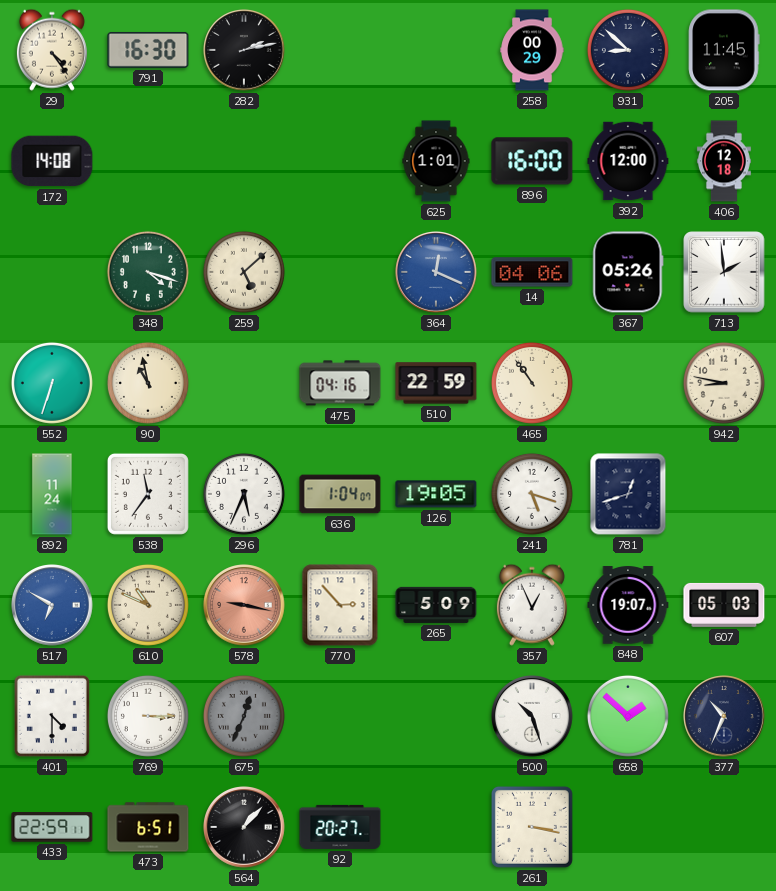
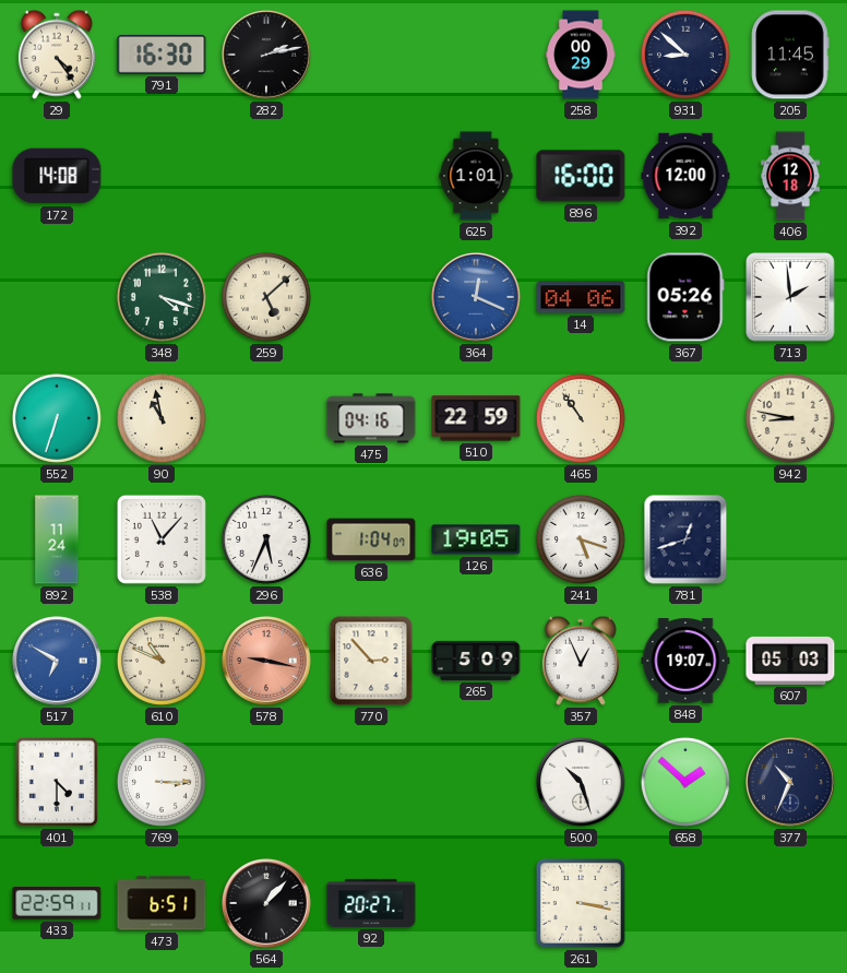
538: 11:36 -> 11:07
675: 12:34 -> none
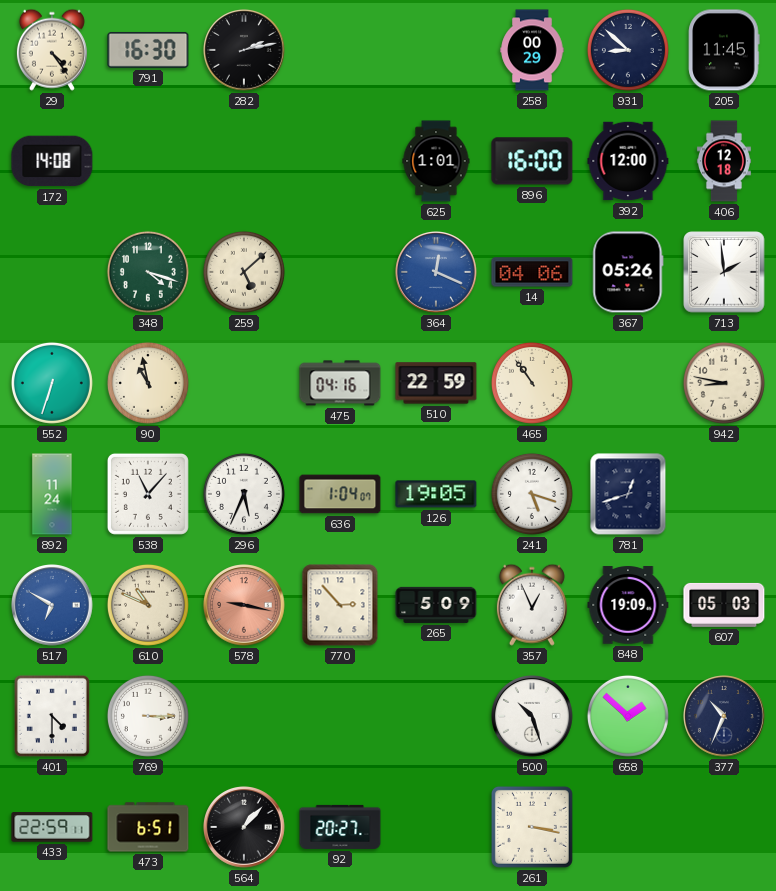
848: 19:07 -> 19:09
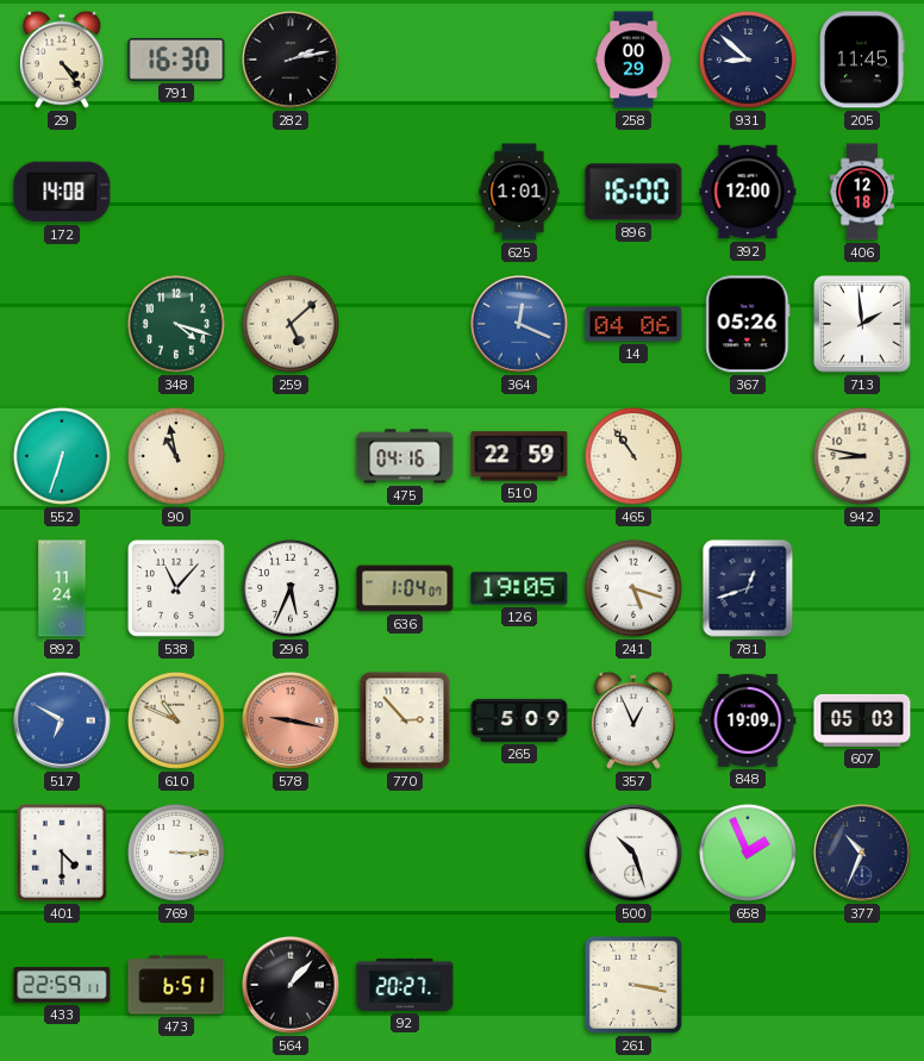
658: 1:52 -> 1:56
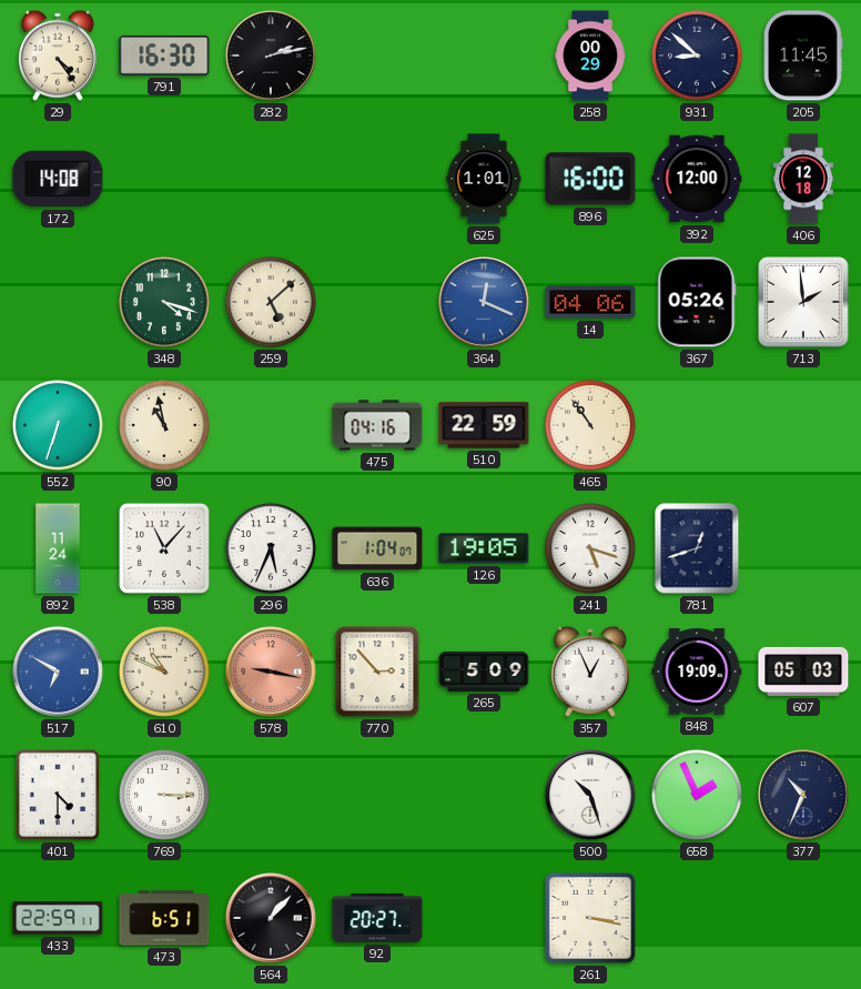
942: 8:47 -> none
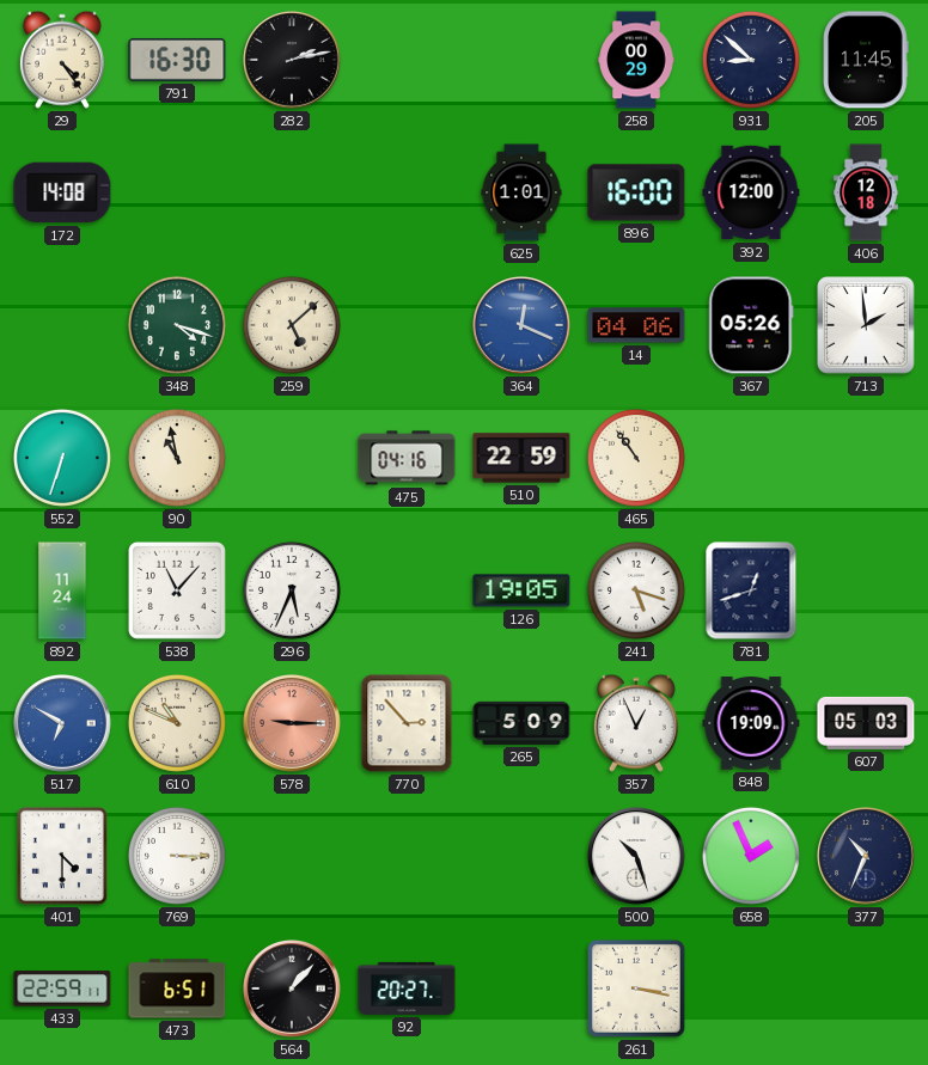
636: 1:04 -> none
578: 9:17 -> 9:15
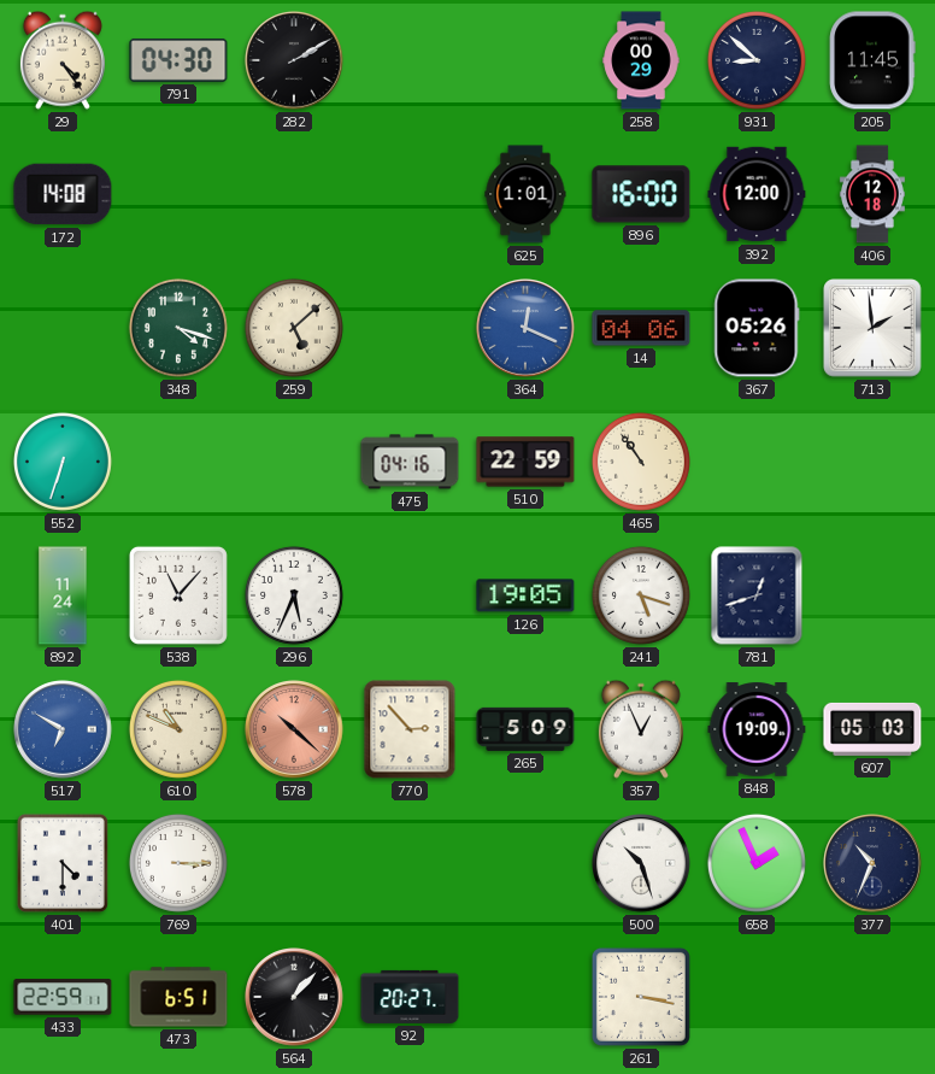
791: 16:30 -> 04:30
282: 2:13 -> 2:10
90: 10:58 -> none
578: 9:15 -> 10:22
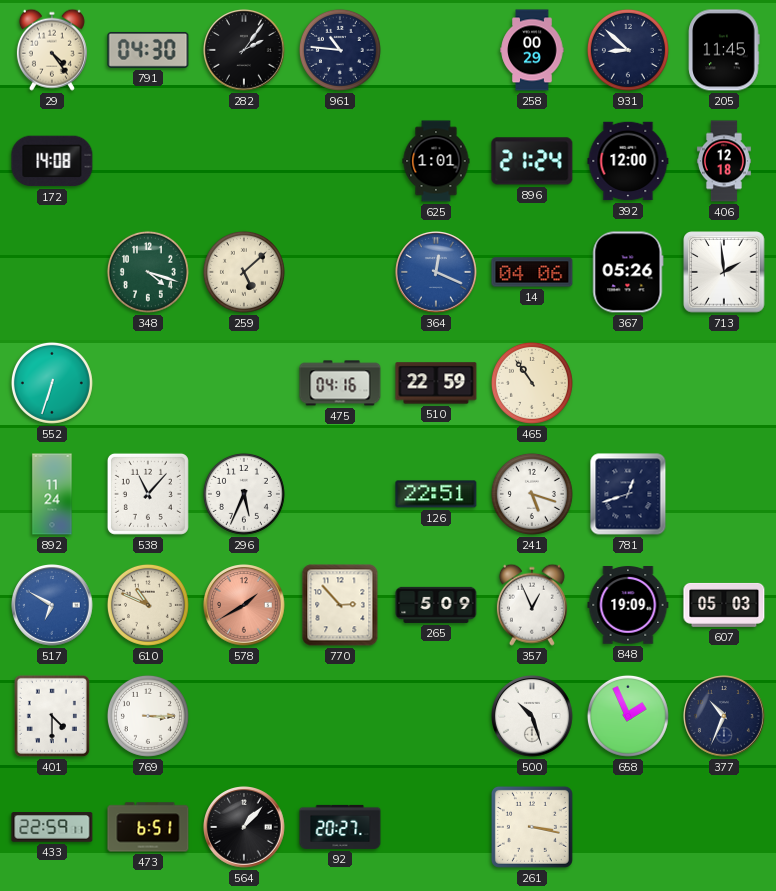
282: 2:10 -> 2:06
961: none -> 10:46
896: 16:00 -> 21:24
126: 19:05 -> 22:51
578: 10:22 -> 1:40
